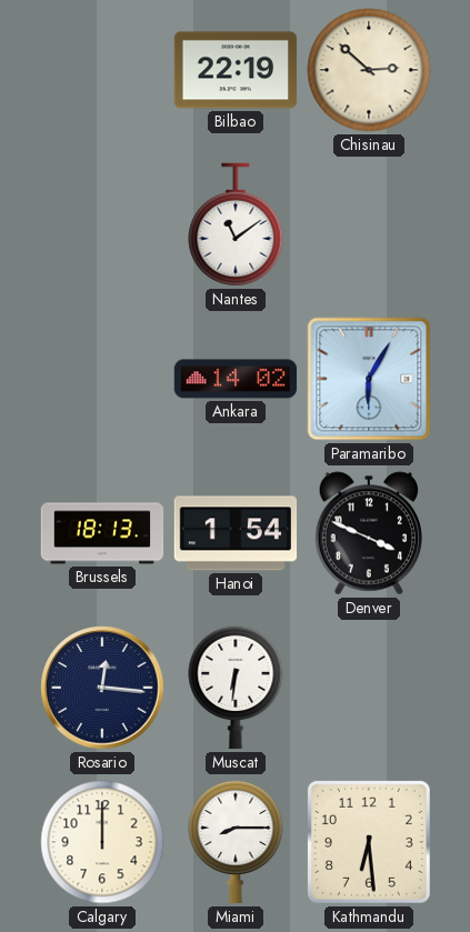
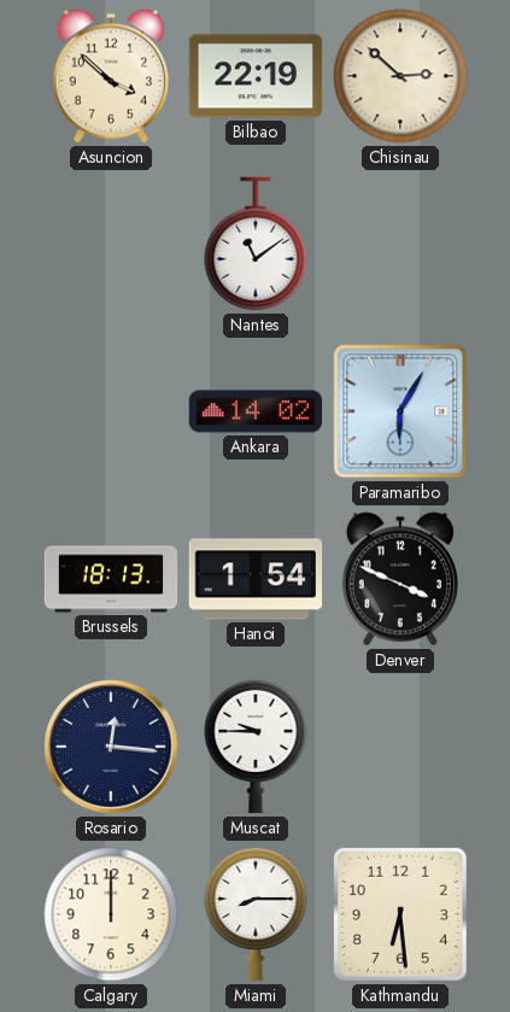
Asuncion: none -> 3:52
Muscat: 6:31 -> 9:45
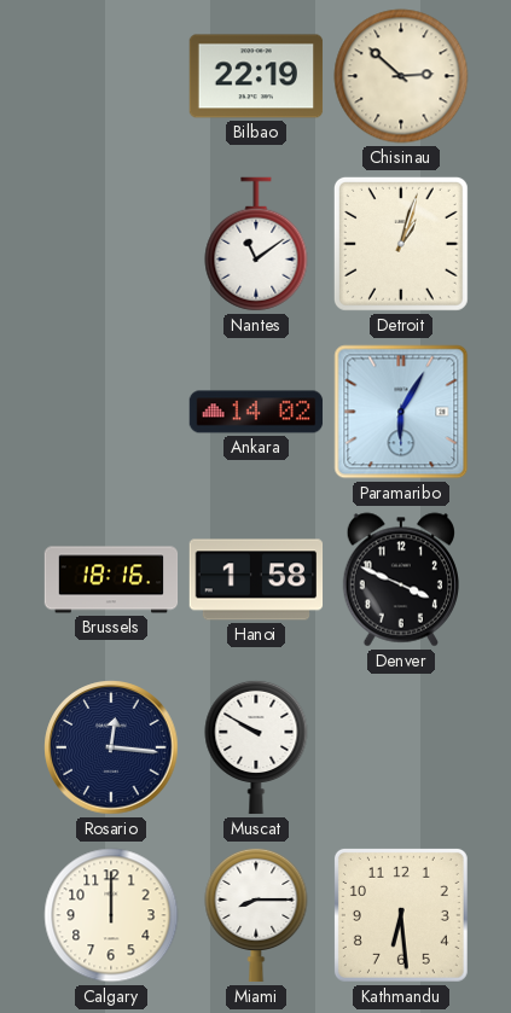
Asuncion: 3:52 -> none
Detroit: none -> 1:03
Brussels: 18:13 -> 18:16
Hanoi: 1:54 -> 1:58
Muscat: 9:45 -> 9:50
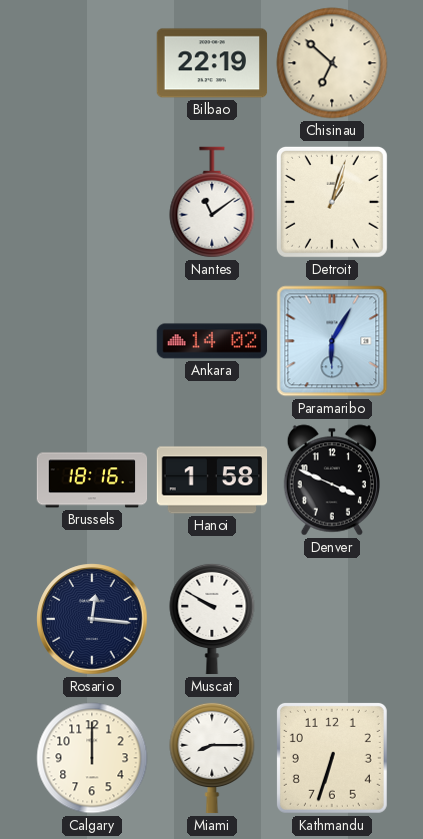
Chisinau: 2:52 -> 6:52
Kathmandu: 6:29 -> 6:33
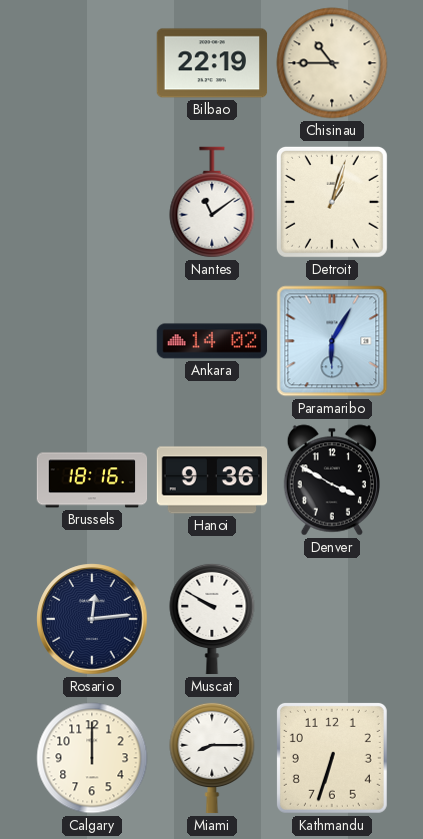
Chisinau: 6:52 -> 10:45
Hanoi: 1:58 -> 9:36
Denver: 3:49 -> 3:50
Rosario: 12:16 -> 12:14
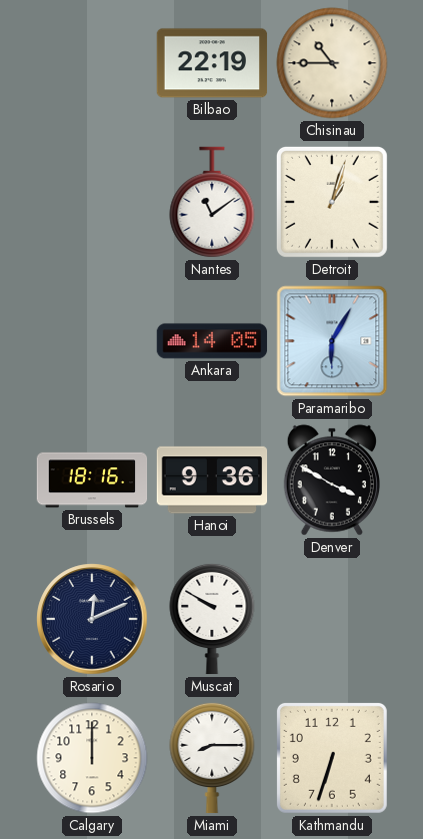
Ankara: 14:02 -> 14:05
Rosario: 12:14 -> 12:11
